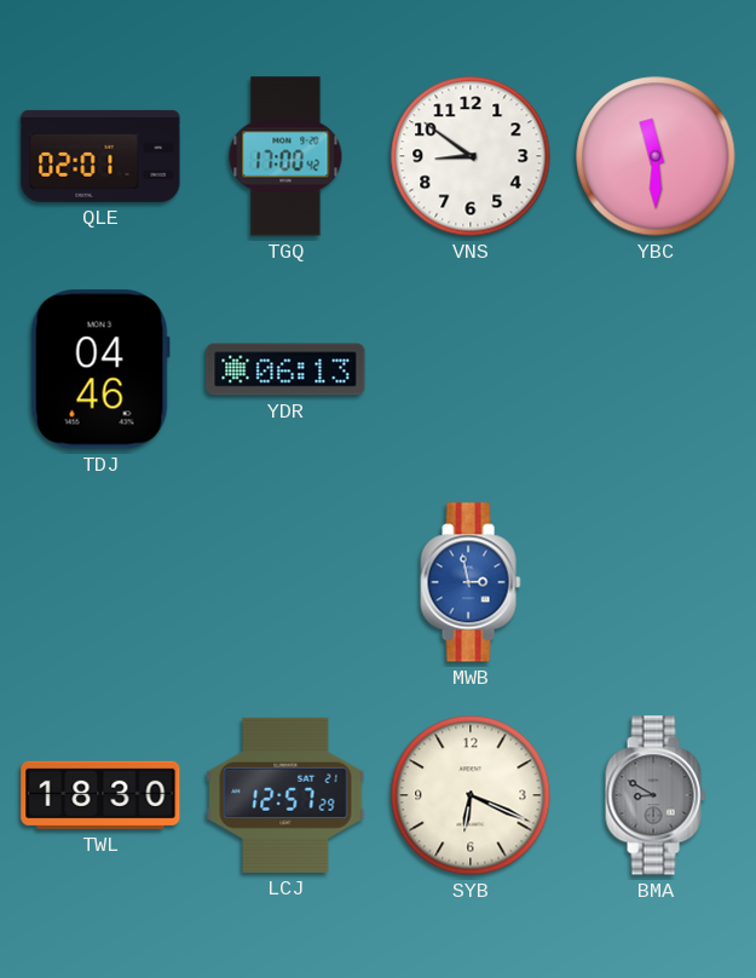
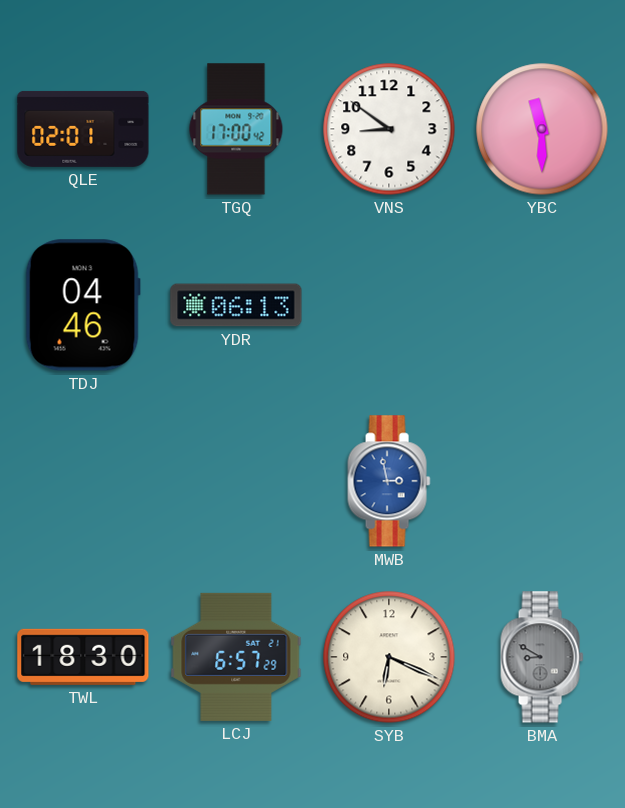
LCJ: 12:57 -> 6:57
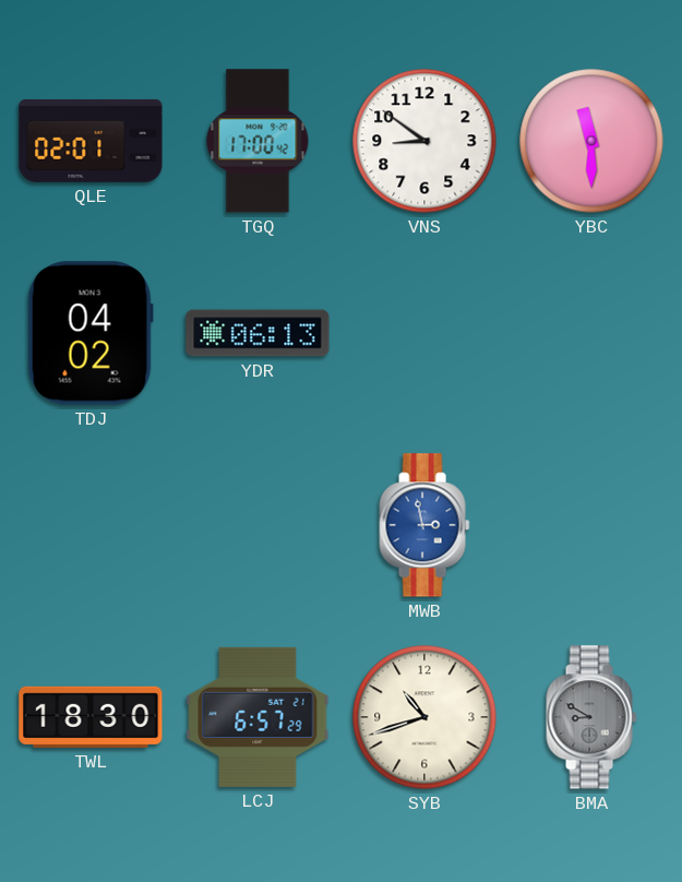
TDJ: 04:46 -> 04:02
SYB: 6:19 -> 10:42
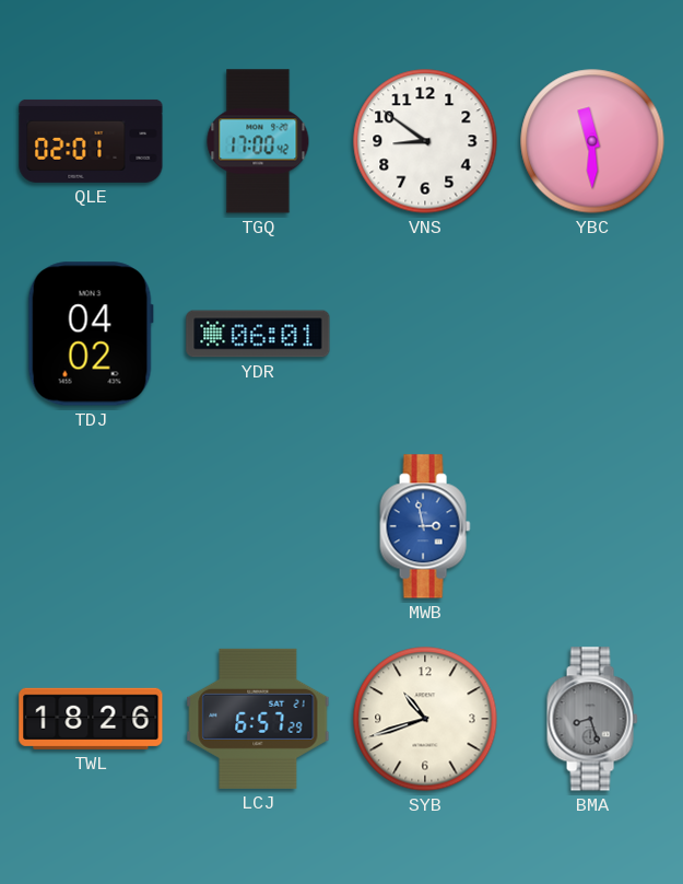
YDR: 06:13 -> 06:01
TWL: 18:30 -> 18:26
BMA: 8:50 -> 8:27
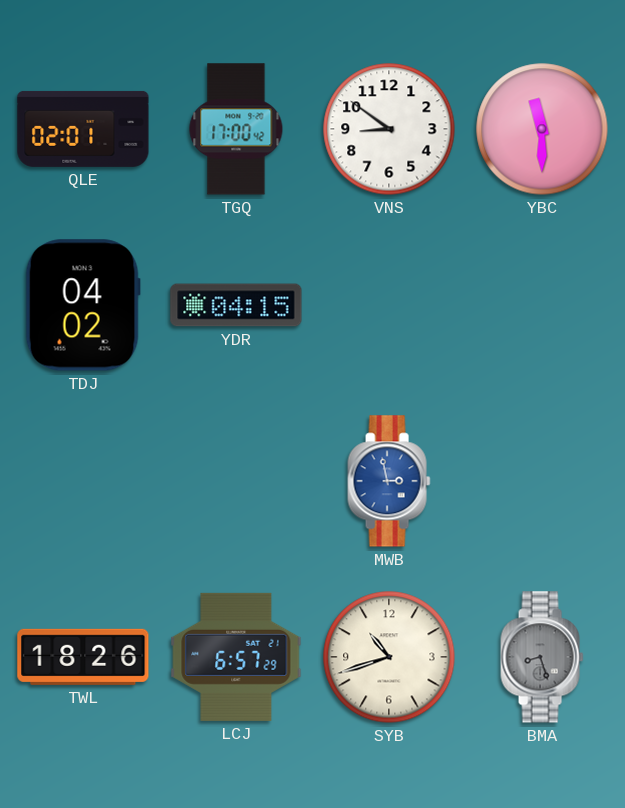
YDR: 06:01 -> 04:15
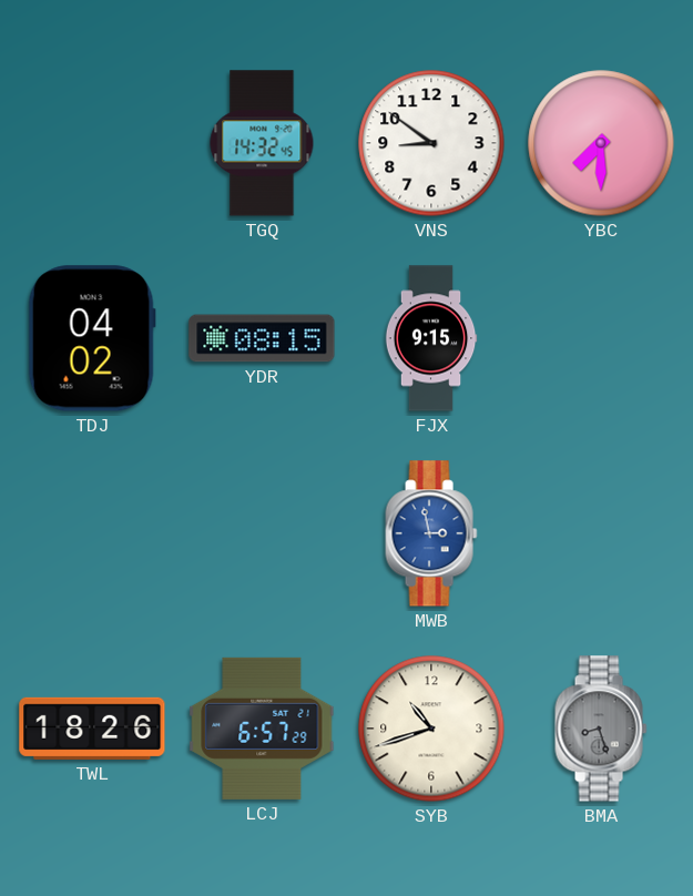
QLE: 02:01 -> none
TGQ: 17:00 -> 14:32
YBC: 11:30 -> 7:30
YDR: 04:15 -> 08:15
FJX: none -> 9:15
